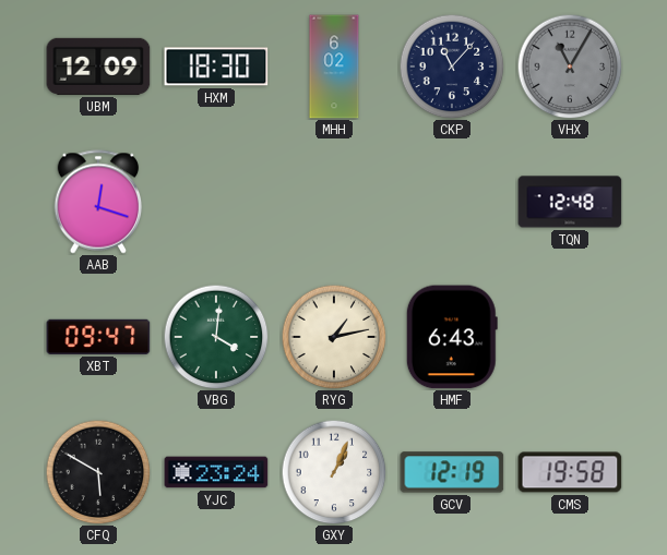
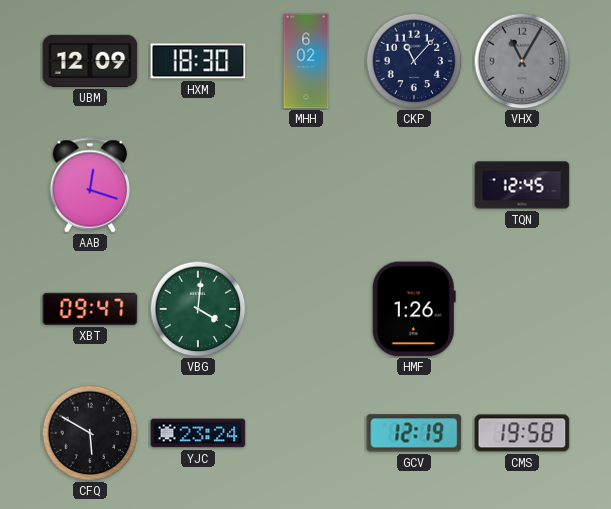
TQN: 12:48 -> 12:45
RYG: 1:13 -> none
HMF: 6:43 -> 1:26
GXY: 1:04 -> none
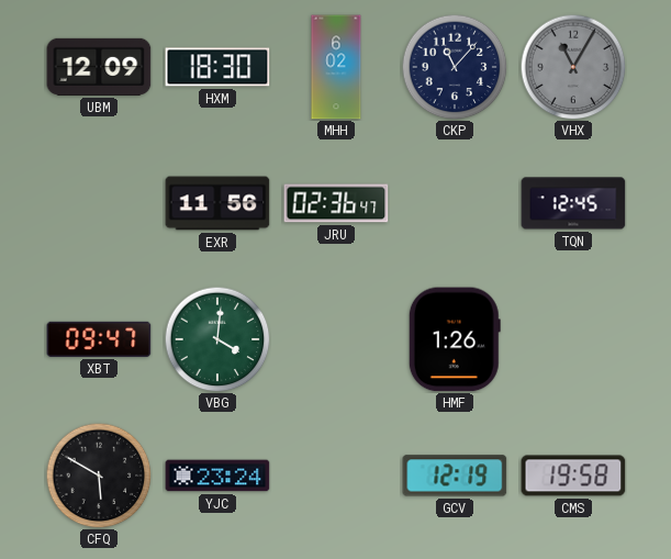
AAB: 12:18 -> none
EXR: none -> 11:56
JRU: none -> 02:36
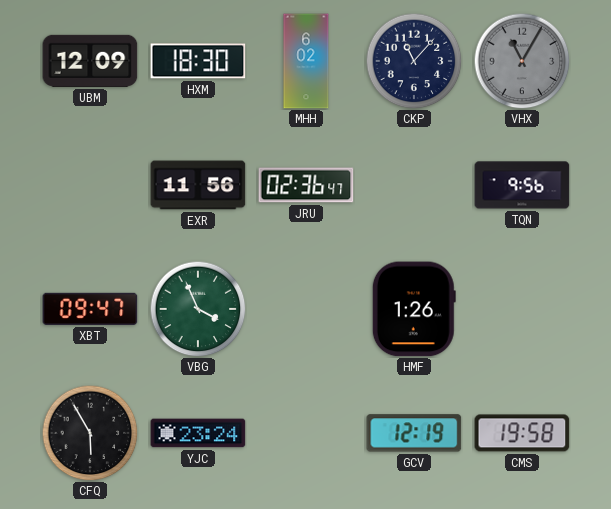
TQN: 12:45 -> 9:56
VBG: 4:01 -> 3:56
CFQ: 5:50 -> 5:55
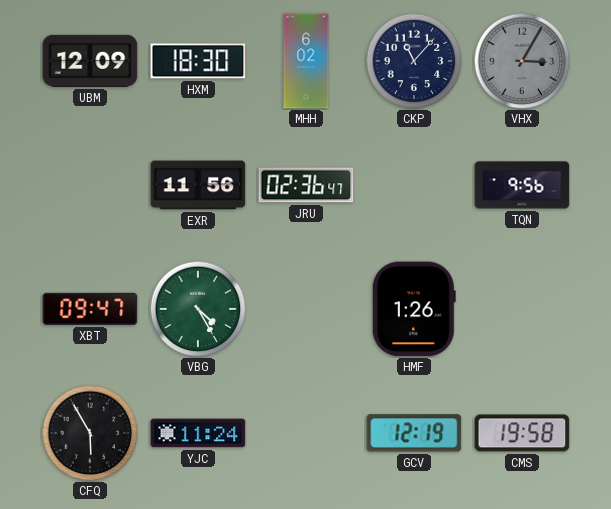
VHX: 11:05 -> 3:05
VBG: 3:56 -> 4:25
YJC: 23:24 -> 11:24
